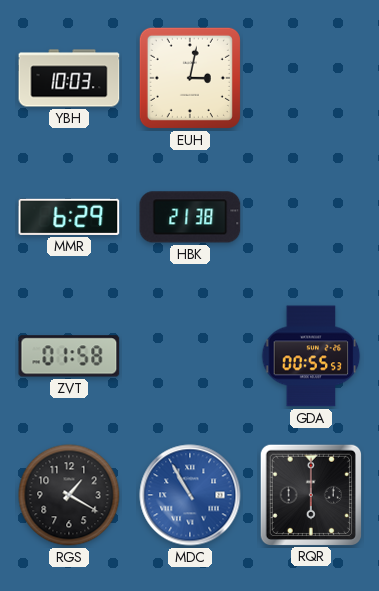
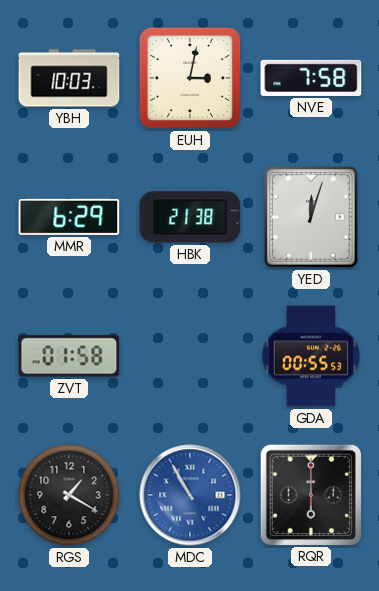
NVE: none -> 7:58
YED: none -> 12:03
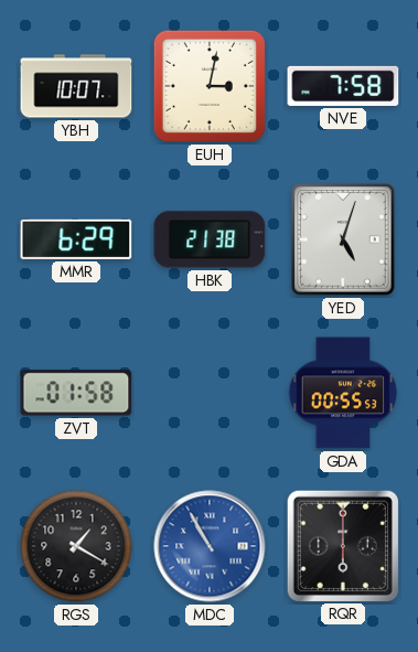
YBH: 10:03 -> 10:07
YED: 12:03 -> 5:03
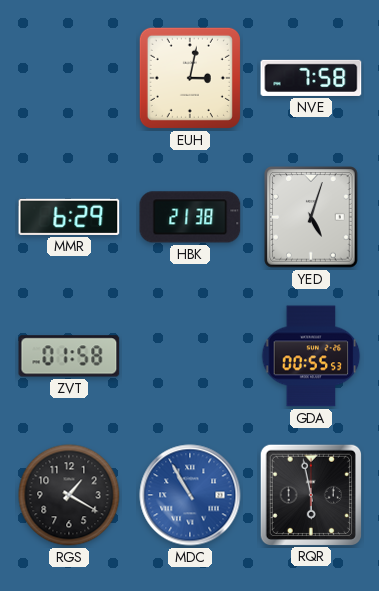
YBH: 10:07 -> none
RQR: 6:00 -> 5:58
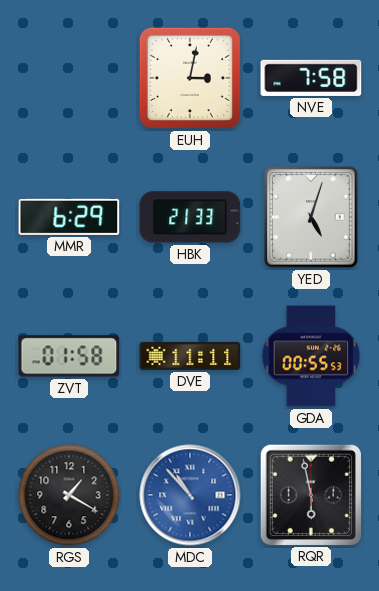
HBK: 21:38 -> 21:33
DVE: none -> 11:11
MDC: 10:55 -> 10:53
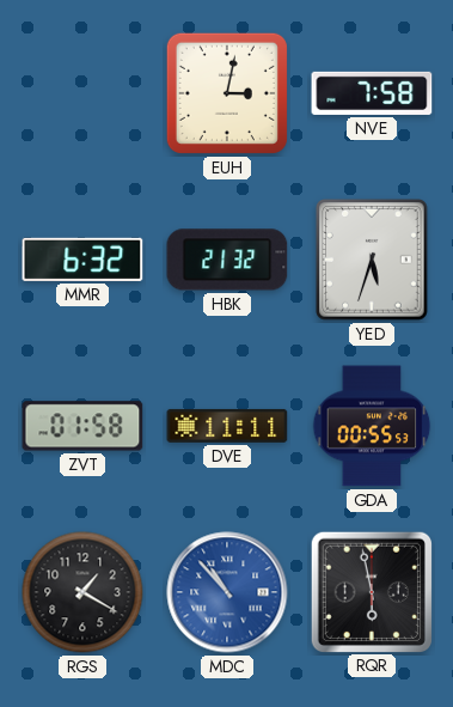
MMR: 6:29 -> 6:32
HBK: 21:33 -> 21:32
YED: 5:03 -> 5:33
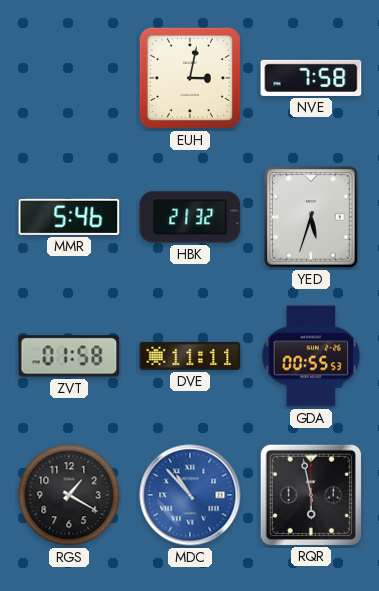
MMR: 6:32 -> 5:46
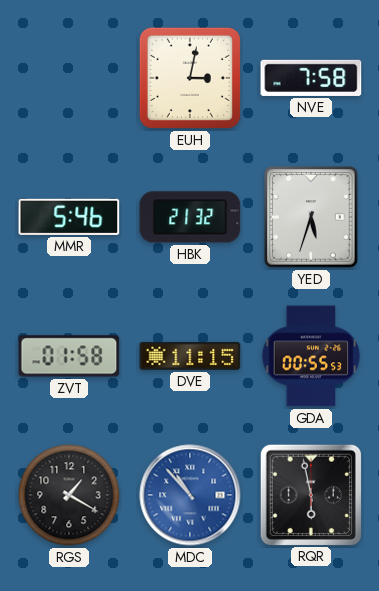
DVE: 11:11 -> 11:15
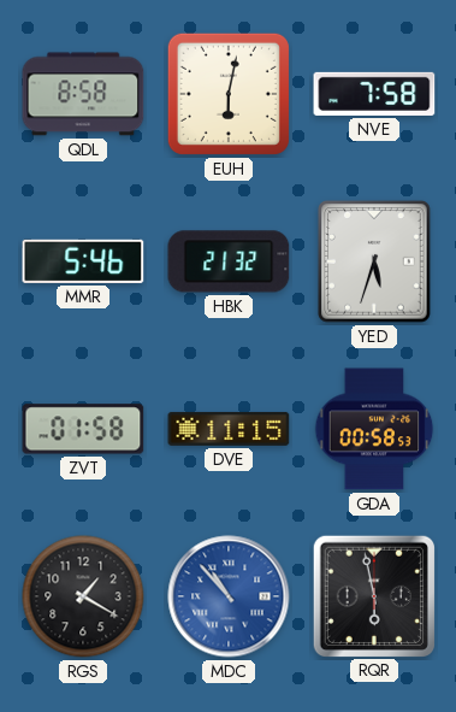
QDL: none -> 8:58
EUH: 3:02 -> 6:02
GDA: 00:55 -> 00:58
